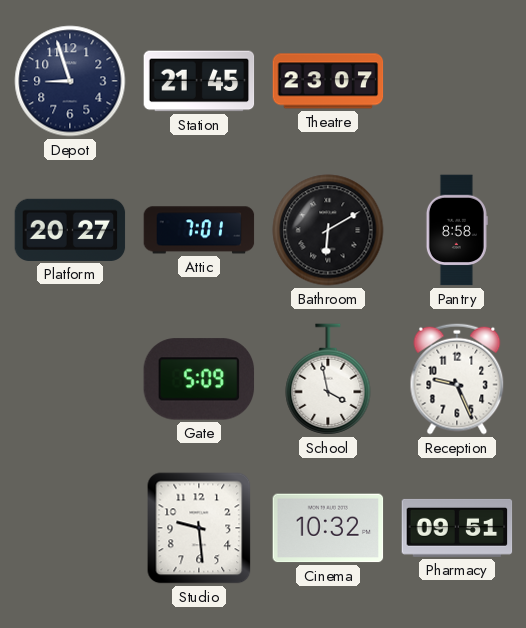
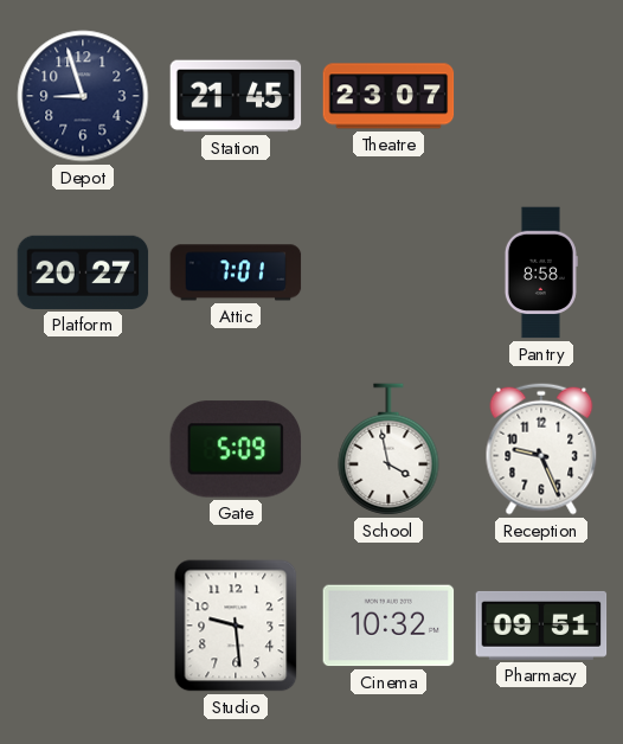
Bathroom: 6:10 -> none
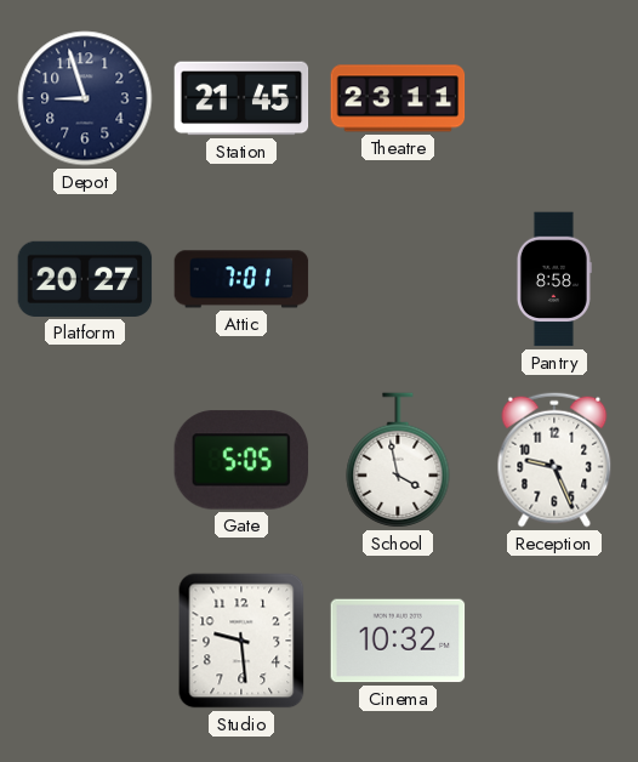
Theatre: 23:07 -> 23:11
Gate: 5:09 -> 5:05
Pharmacy: 09:51 -> none
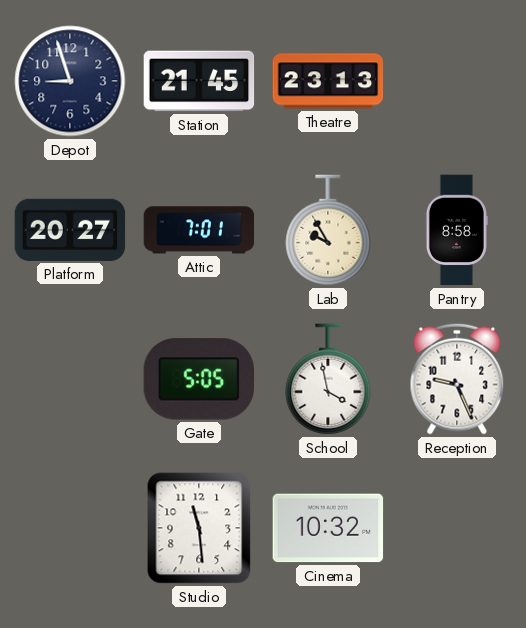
Theatre: 23:11 -> 23:13
Lab: none -> 9:55
Studio: 9:29 -> 11:29
